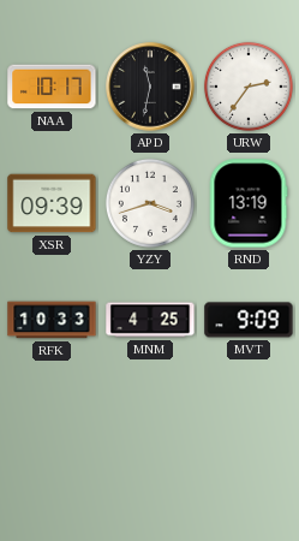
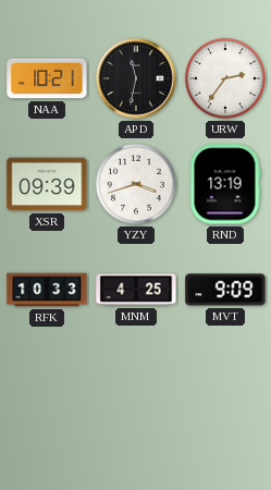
NAA: 10:17 -> 10:21
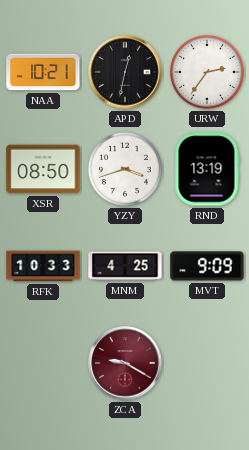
APD: 11:32 -> 12:32
XSR: 09:39 -> 08:50
ZCA: none -> 9:20
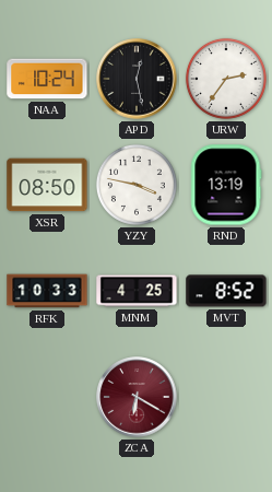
NAA: 10:21 -> 10:24
APD: 12:32 -> 12:28
YZY: 3:42 -> 3:47
MVT: 9:09 -> 8:52
ZCA: 9:20 -> 6:20
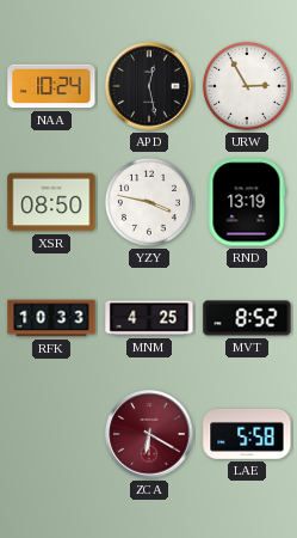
URW: 2:36 -> 2:55
LAE: none -> 5:58
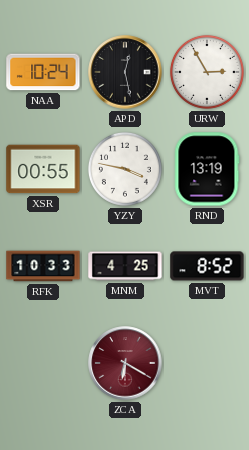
XSR: 08:50 -> 00:55
LAE: 5:58 -> none
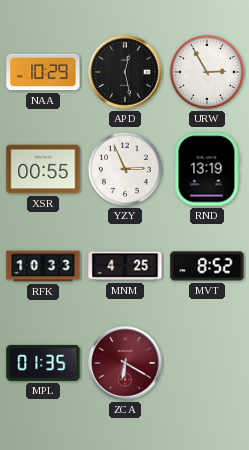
NAA: 10:24 -> 10:29
YZY: 3:47 -> 2:56
MPL: none -> 01:35
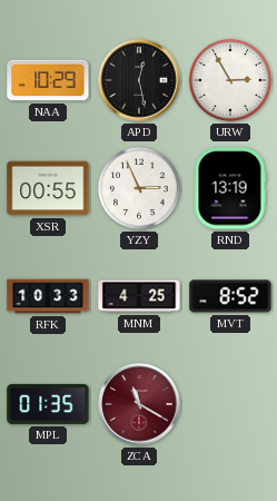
ZCA: 6:20 -> 11:20
